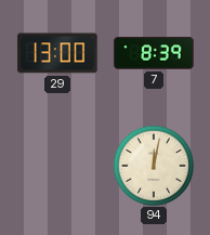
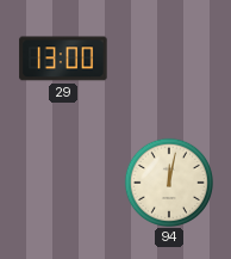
7: 8:39 -> none
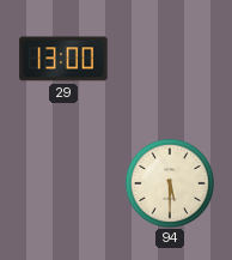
94: 12:02 -> 5:30
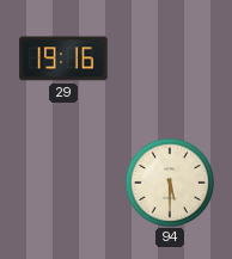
29: 13:00 -> 19:16
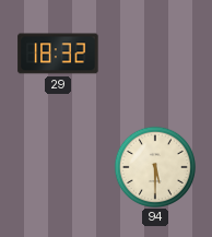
29: 19:16 -> 18:32
